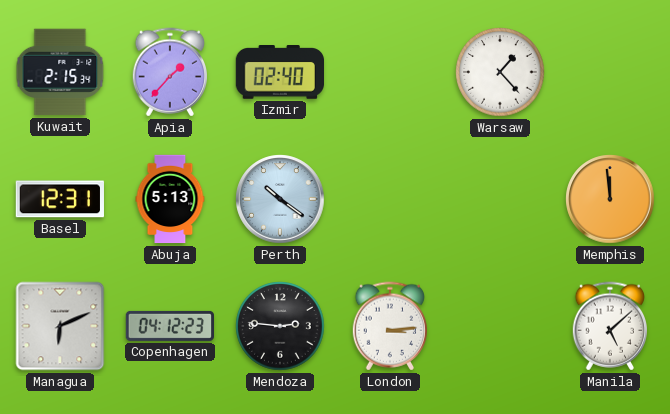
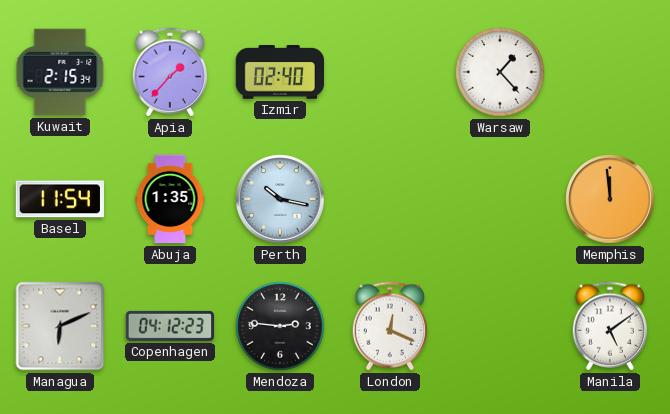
Basel: 12:31 -> 11:54
Abuja: 5:13 -> 1:35
Perth: 10:21 -> 10:17
London: 3:14 -> 12:19
Manila: 5:08 -> 5:09
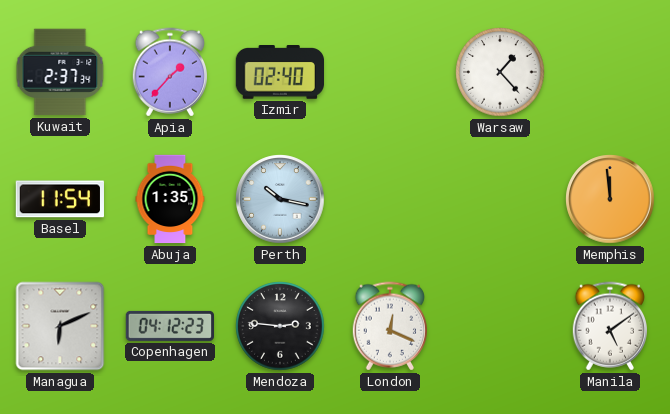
Kuwait: 2:15 -> 2:37
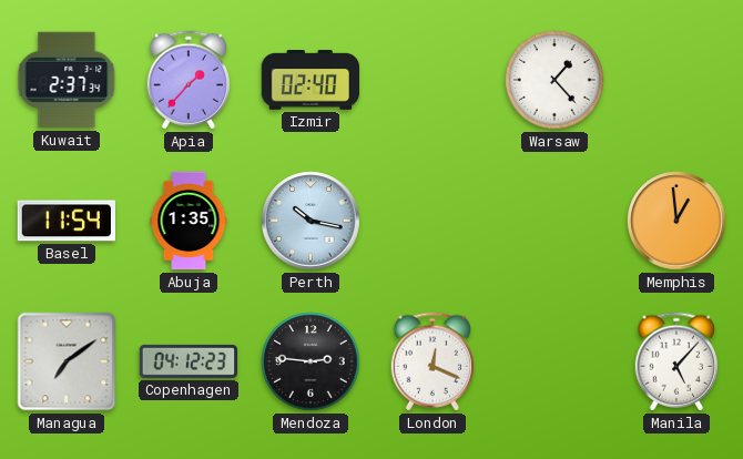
Memphis: 11:59 -> 12:59
Managua: 6:11 -> 7:09
Manila: 5:09 -> 5:07
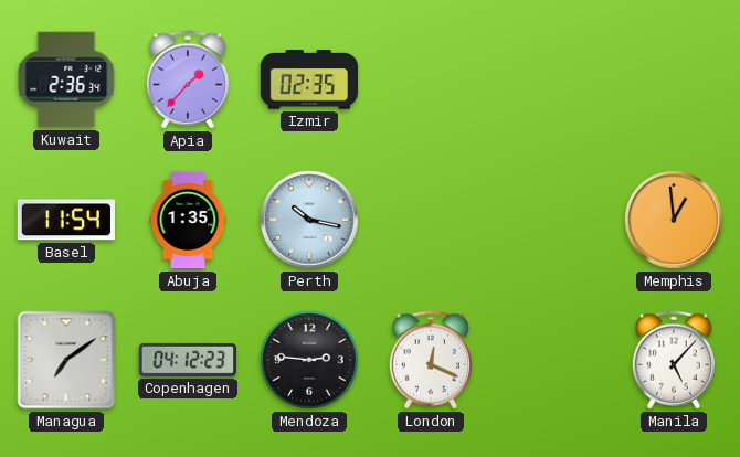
Kuwait: 2:37 -> 2:36
Izmir: 02:40 -> 02:35
Warsaw: 1:23 -> none
